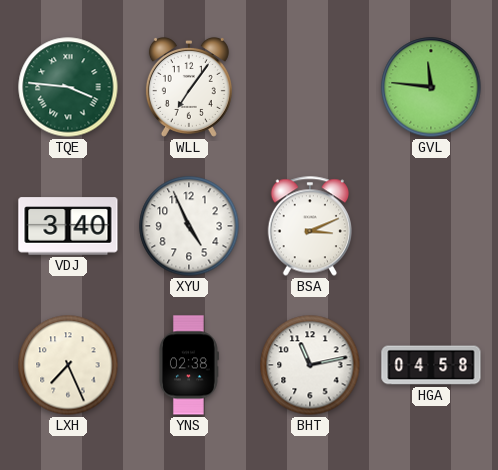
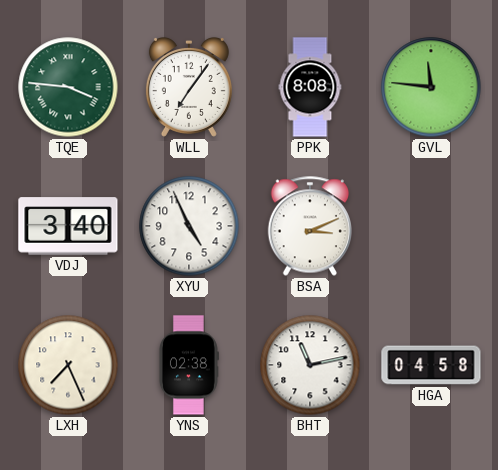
PPK: none -> 8:08
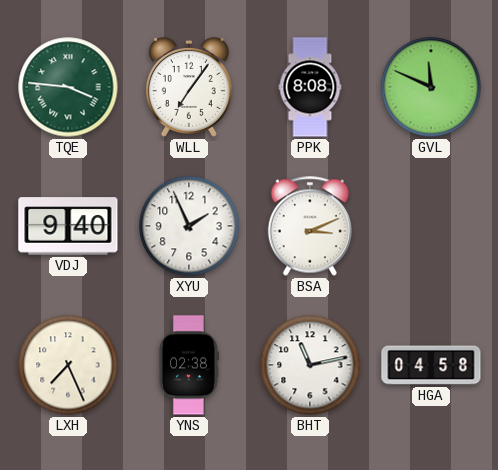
GVL: 11:46 -> 11:49
VDJ: 3:40 -> 9:40
XYU: 4:56 -> 1:56
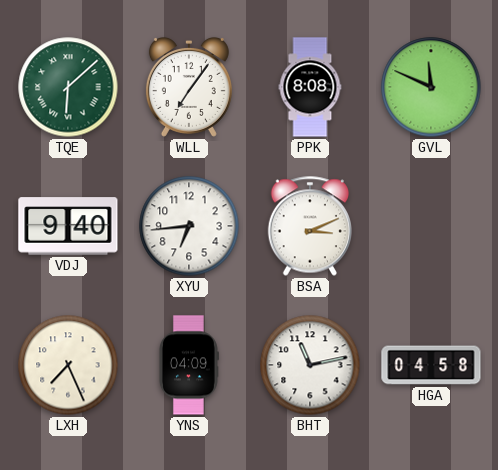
TQE: 3:46 -> 6:08
XYU: 1:56 -> 6:44
YNS: 02:38 -> 04:09
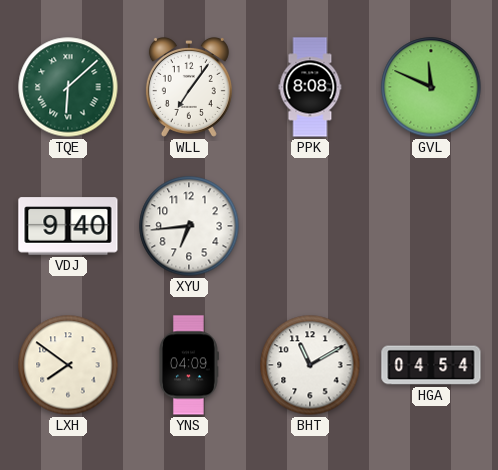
BSA: 3:11 -> none
LXH: 7:26 -> 7:51
BHT: 11:13 -> 11:10
HGA: 04:58 -> 04:54
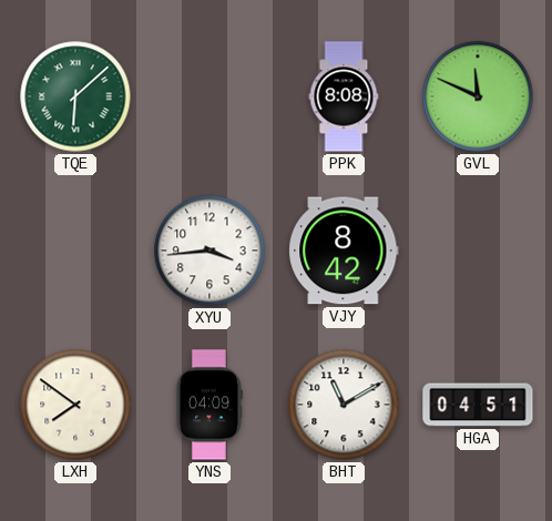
WLL: 7:06 -> none
VDJ: 9:40 -> none
XYU: 6:44 -> 3:44
VJY: none -> 8:42
HGA: 04:54 -> 04:51
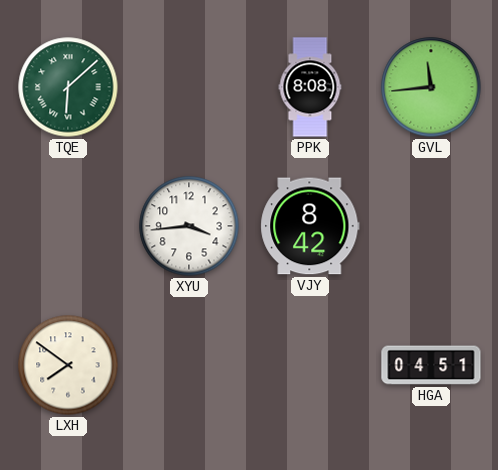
GVL: 11:49 -> 11:44
YNS: 04:09 -> none
BHT: 11:10 -> none
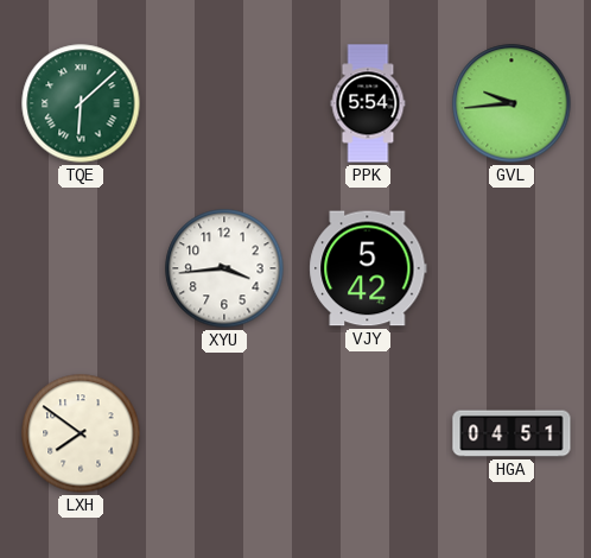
PPK: 8:08 -> 5:54
GVL: 11:44 -> 9:44
VJY: 8:42 -> 5:42
